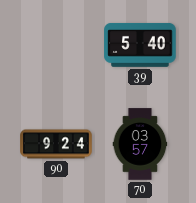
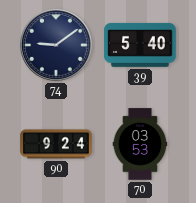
74: none -> 9:09
70: 03:57 -> 03:53
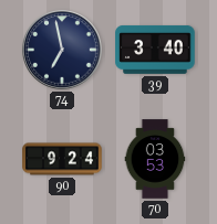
74: 9:09 -> 6:58
39: 5:40 -> 3:40
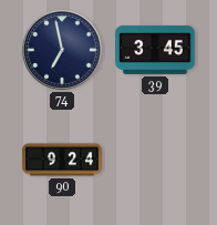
39: 3:40 -> 3:45
70: 03:53 -> none
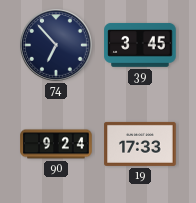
74: 6:58 -> 6:53
19: none -> 17:33
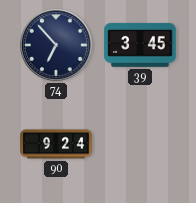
19: 17:33 -> none
